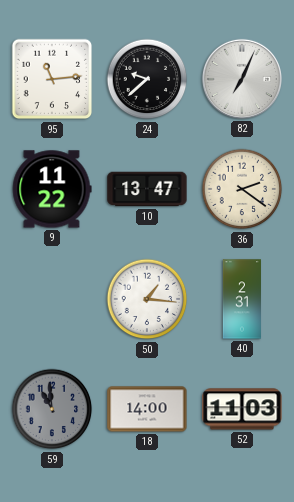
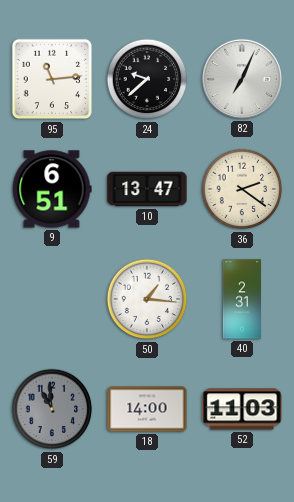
9: 11:22 -> 6:51
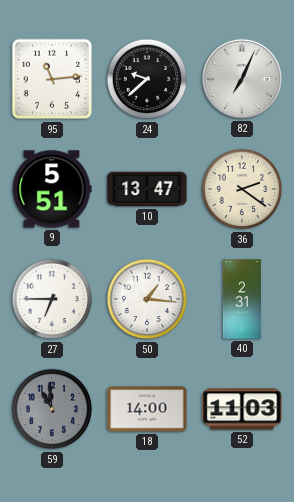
9: 6:51 -> 5:51
27: none -> 6:45
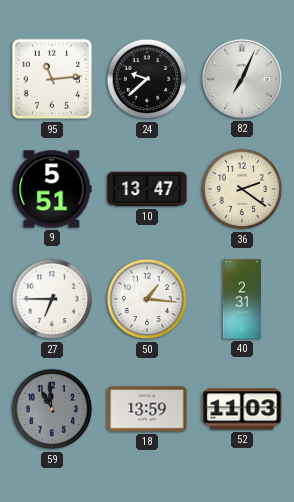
18: 14:00 -> 13:59
